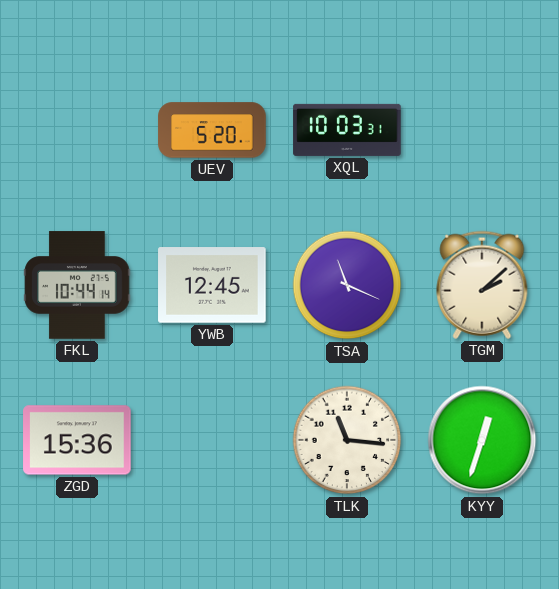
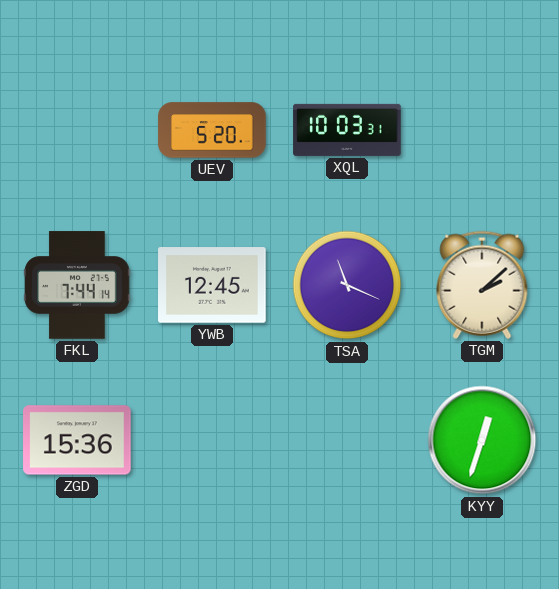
FKL: 10:44 -> 7:44
TLK: 11:16 -> none
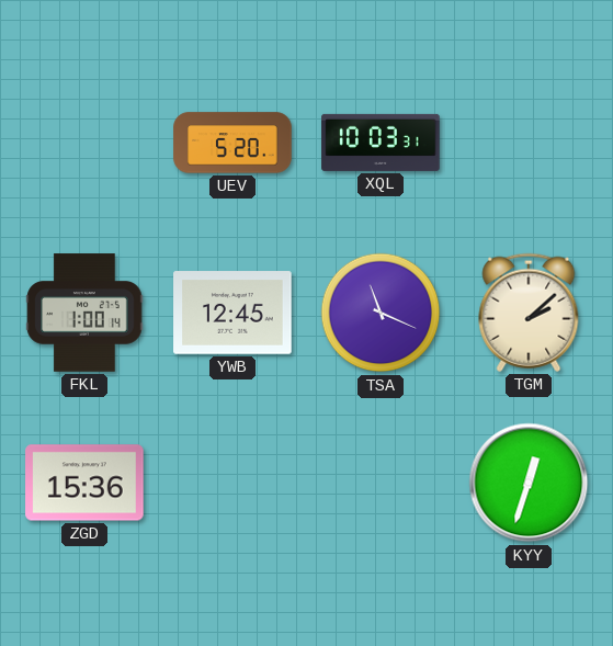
FKL: 7:44 -> 1:00
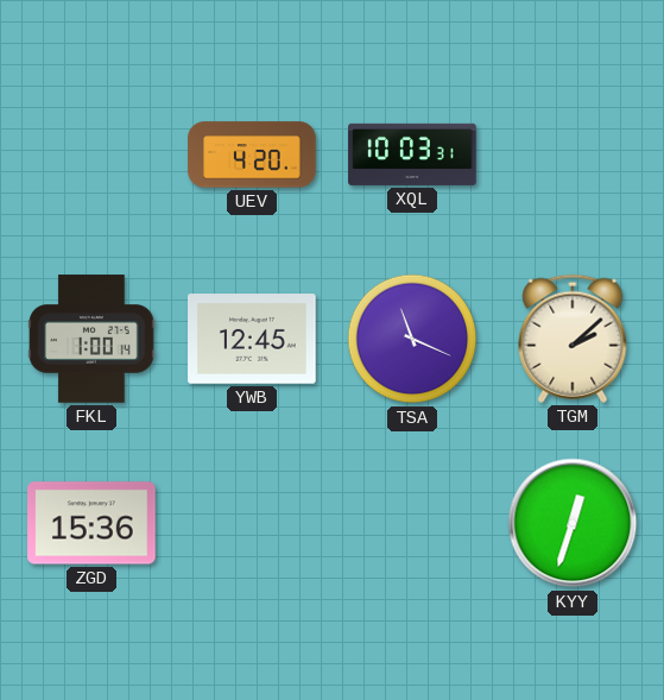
UEV: 5:20 -> 4:20
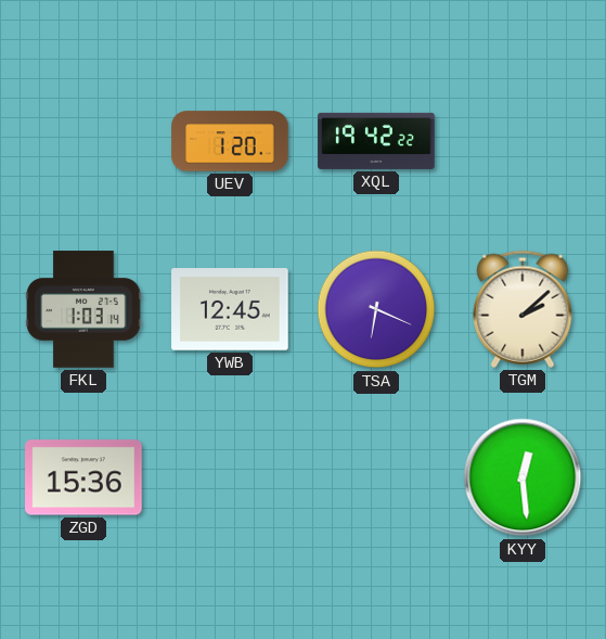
UEV: 4:20 -> 1:20
XQL: 10:03 -> 19:42
FKL: 1:00 -> 1:03
TSA: 11:19 -> 6:19
KYY: 12:33 -> 12:29
